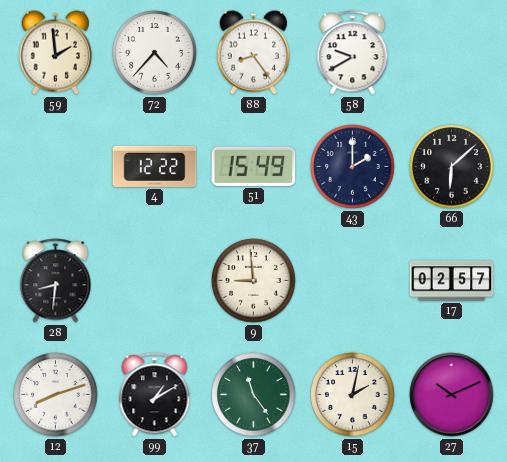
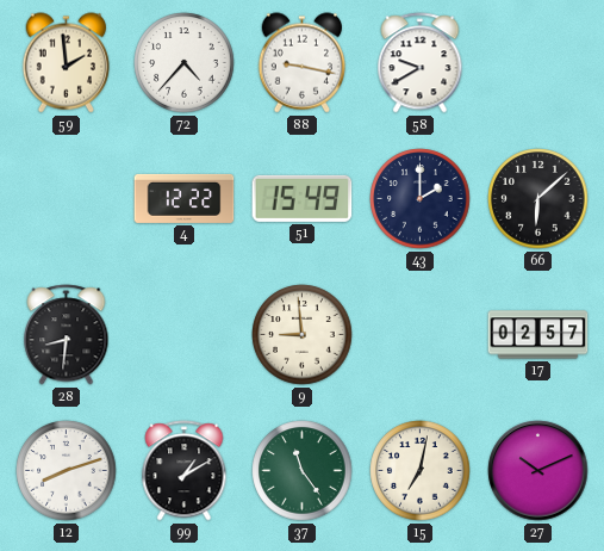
88: 8:24 -> 9:17
15: 2:02 -> 7:02
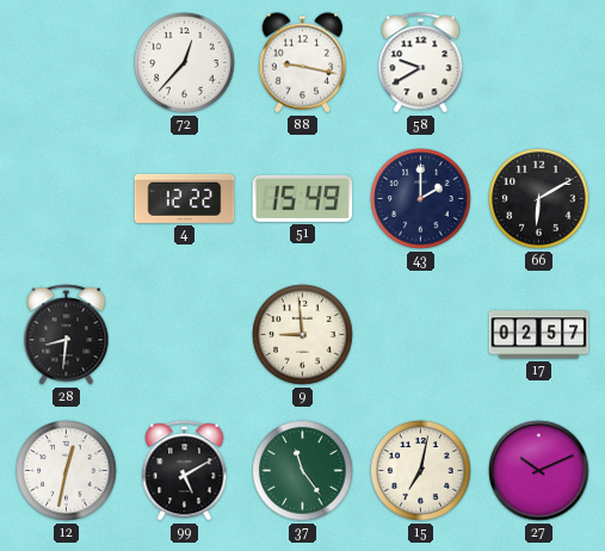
59: 1:59 -> none
72: 4:37 -> 12:37
66: 6:08 -> 6:10
12: 8:12 -> 12:32
99: 1:10 -> 5:10
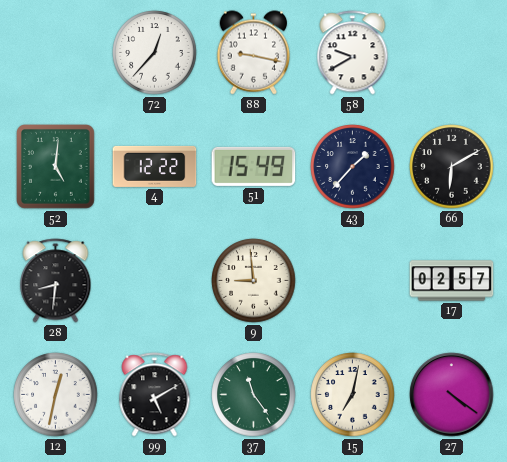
52: none -> 5:01
43: 2:00 -> 1:37
27: 10:11 -> 4:21
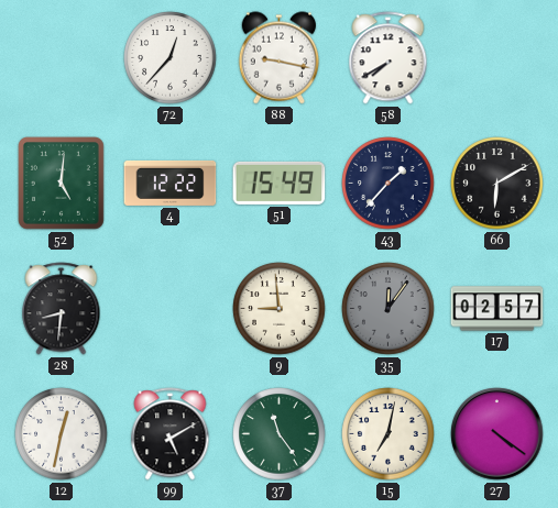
58: 9:40 -> 7:40
35: none -> 12:06
